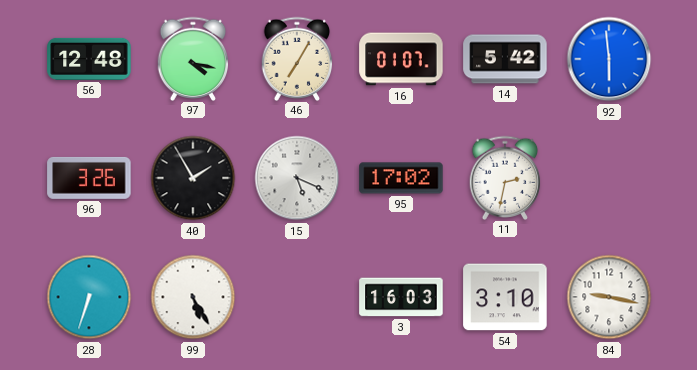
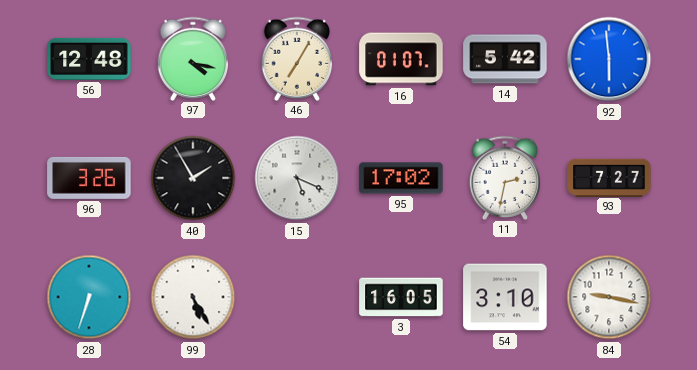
93: none -> 7:27
3: 16:03 -> 16:05
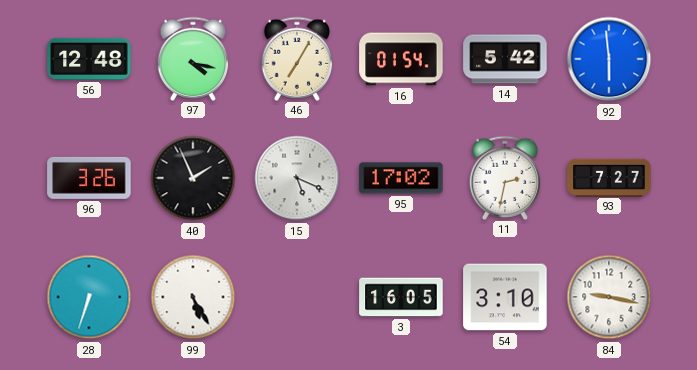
16: 01:07 -> 01:54
40: 1:55 -> 1:56
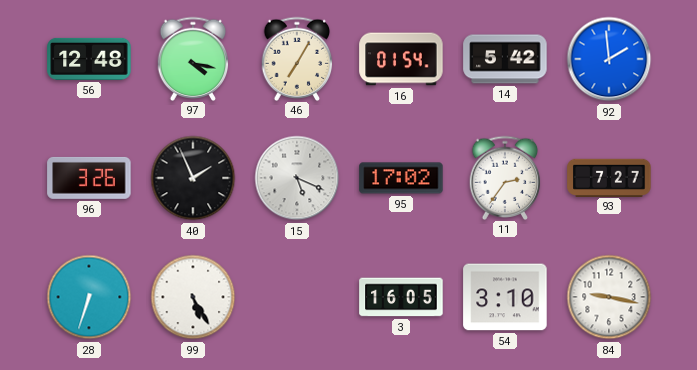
92: 5:59 -> 1:59
11: 2:32 -> 2:36
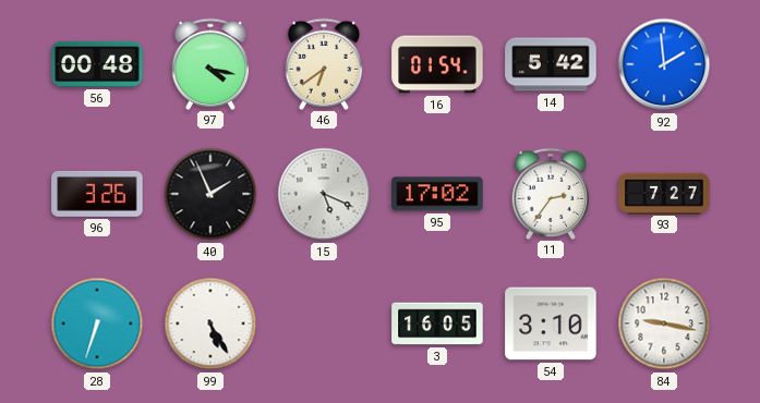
56: 12:48 -> 00:48
46: 7:05 -> 6:39
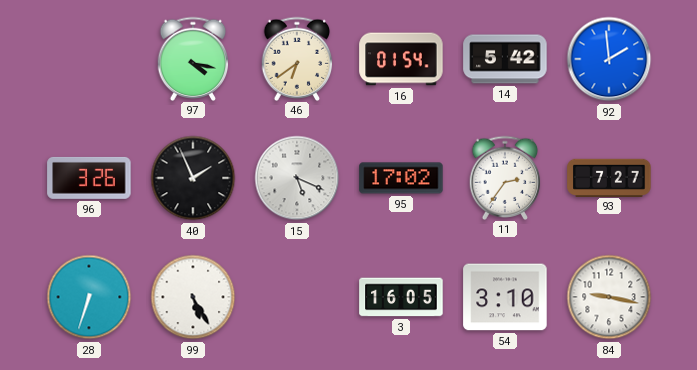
56: 00:48 -> none
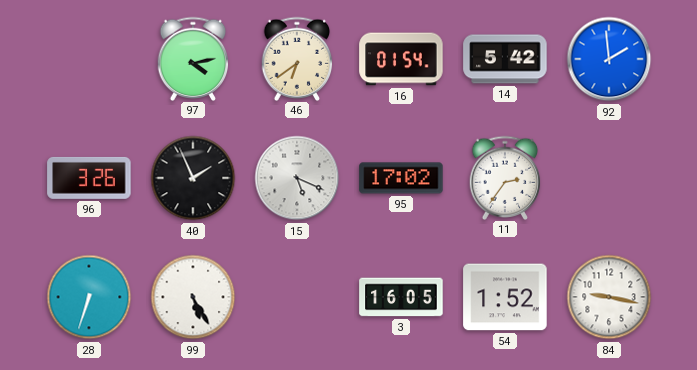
97: 4:17 -> 4:13
93: 7:27 -> none
54: 3:10 -> 1:52
